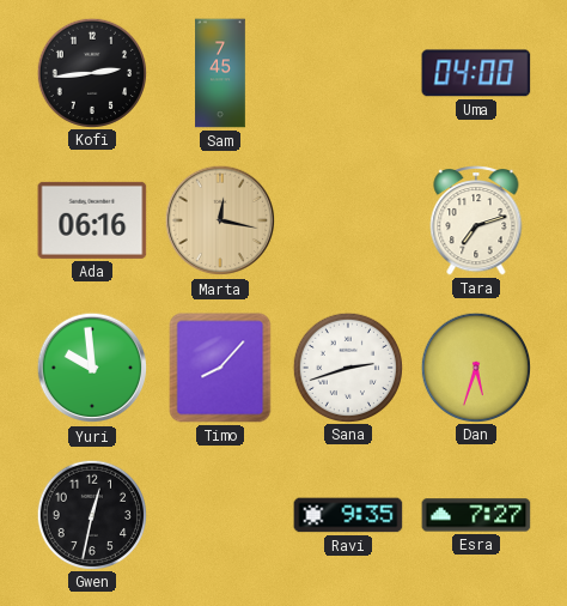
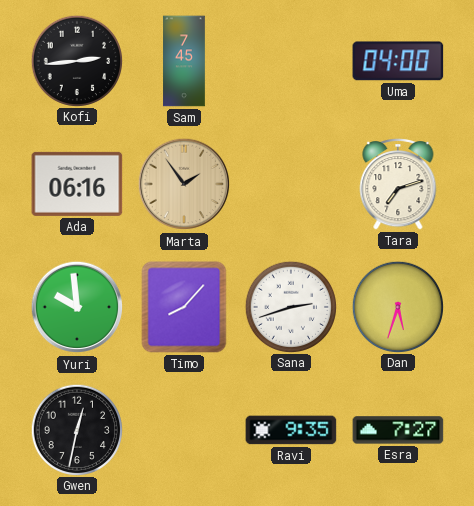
Marta: 12:17 -> 1:54
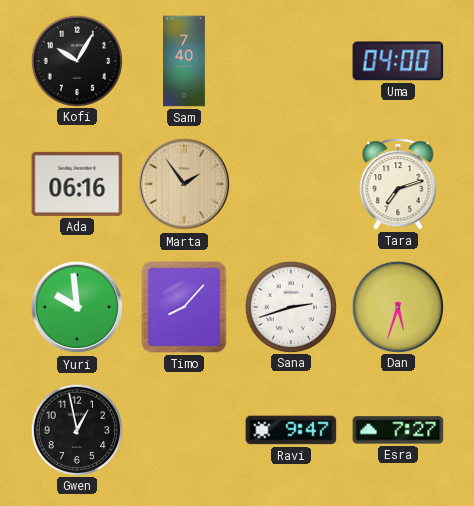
Kofi: 2:44 -> 10:05
Sam: 7:45 -> 7:40
Gwen: 12:32 -> 12:58
Ravi: 9:35 -> 9:47
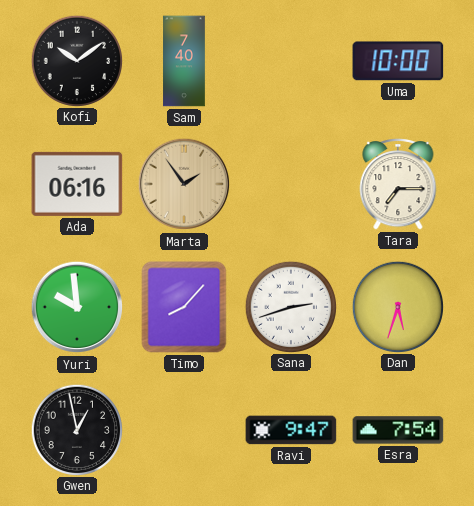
Kofi: 10:05 -> 10:09
Uma: 04:00 -> 10:00
Tara: 7:12 -> 7:15
Esra: 7:27 -> 7:54
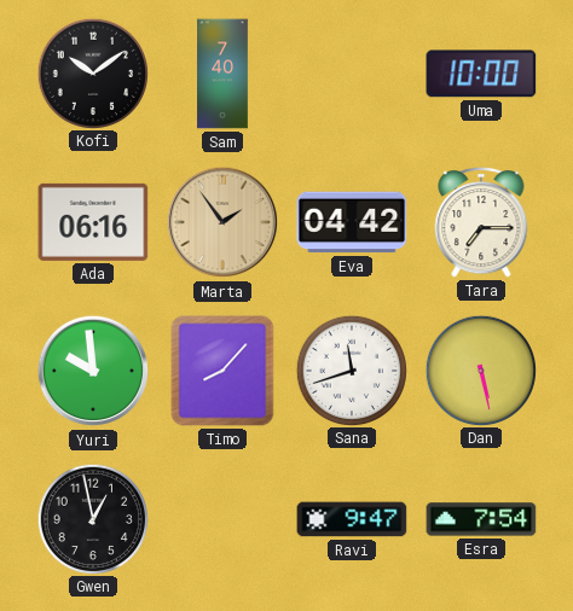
Eva: none -> 04:42
Sana: 2:42 -> 11:42
Dan: 5:33 -> 5:28
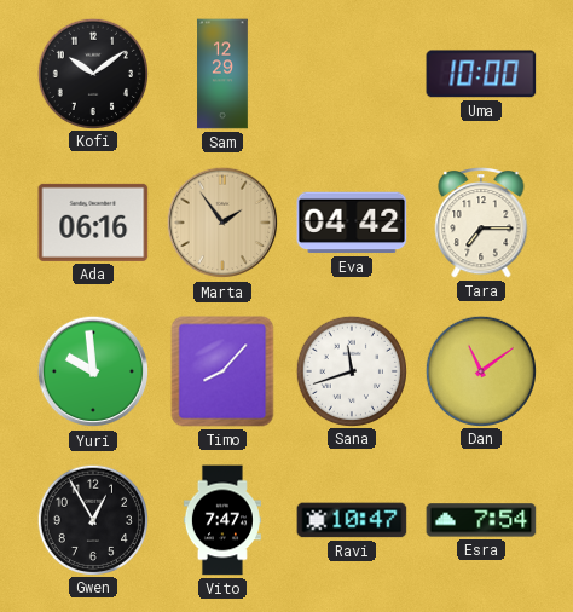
Sam: 7:40 -> 12:29
Dan: 5:28 -> 11:09
Gwen: 12:58 -> 12:55
Vito: none -> 7:47
Ravi: 9:47 -> 10:47
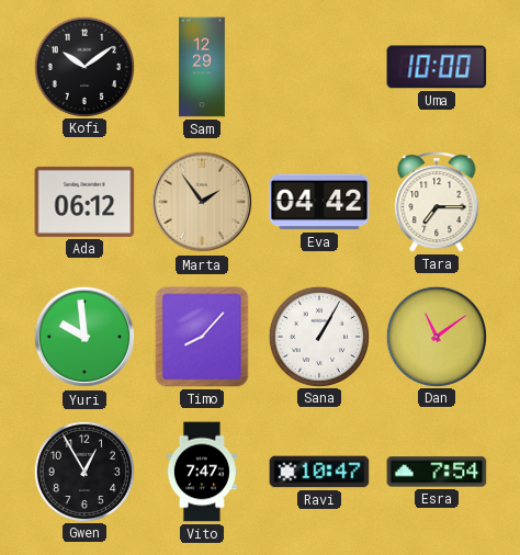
Ada: 06:16 -> 06:12
Sana: 11:42 -> 1:05
